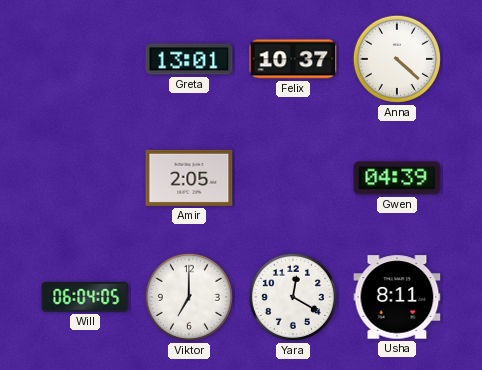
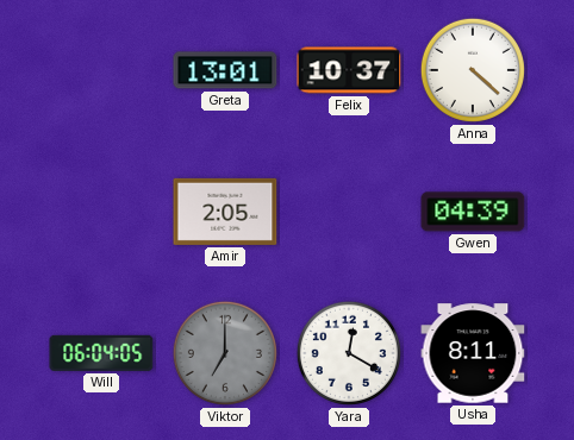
Viktor dial: white -> grey
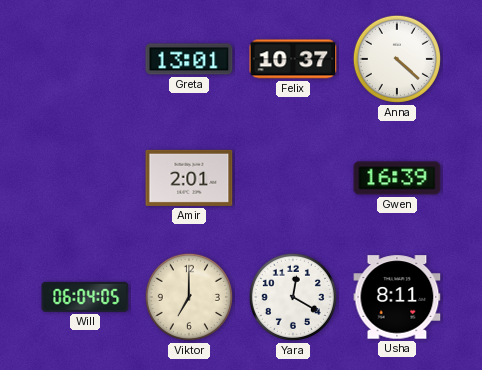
Amir: 2:05 -> 2:01
Gwen: 04:39 -> 16:39
Viktor dial: grey -> cream
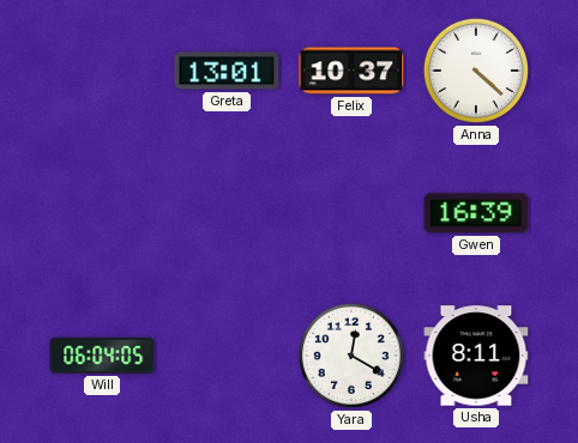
Amir: 2:01 -> none
Viktor: 7:00 -> none
